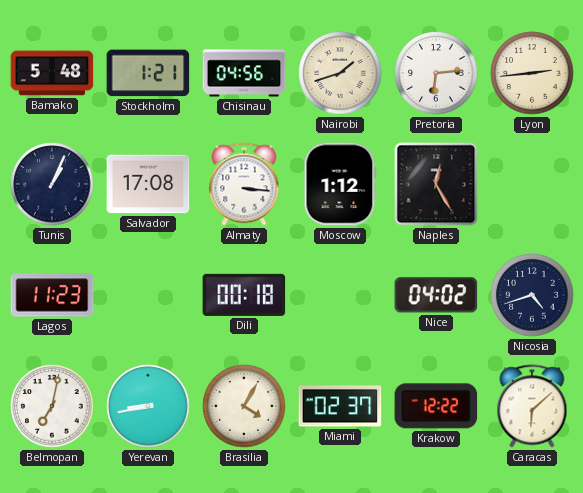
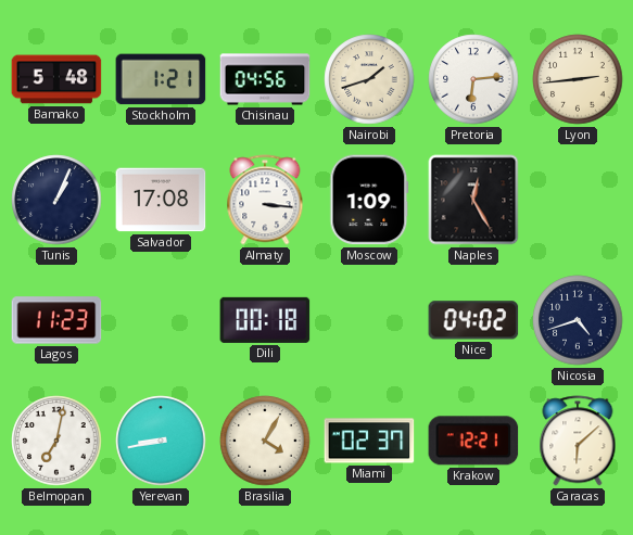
Moscow: 1:12 -> 1:09
Krakow: 12:22 -> 12:21
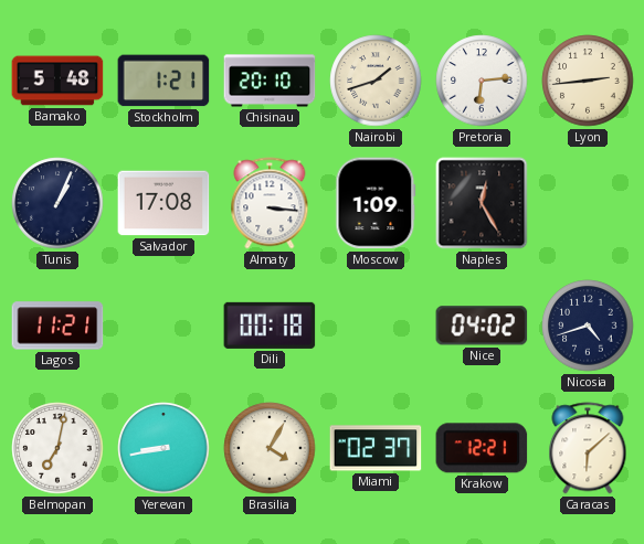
Chisinau: 04:56 -> 20:10
Lagos: 11:23 -> 11:21
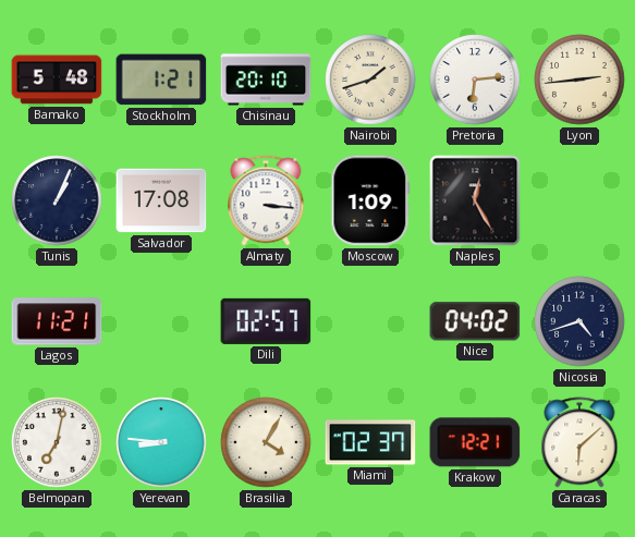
Dili: 00:18 -> 02:57
Yerevan: 8:43 -> 8:46
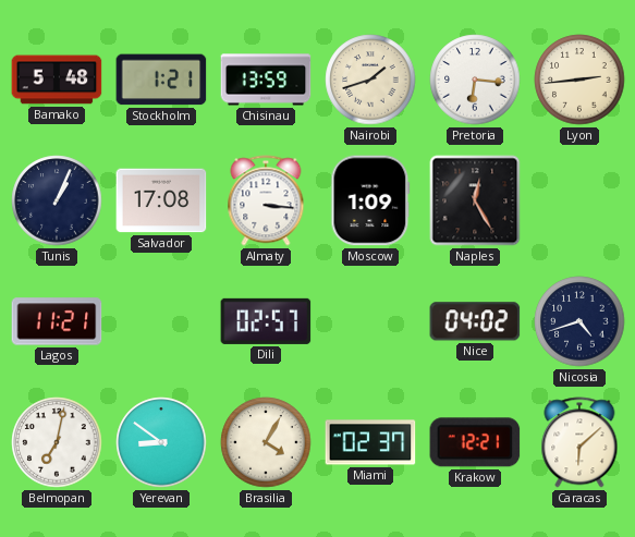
Chisinau: 20:10 -> 13:59
Pretoria: 6:14 -> 6:16
Yerevan: 8:46 -> 8:51
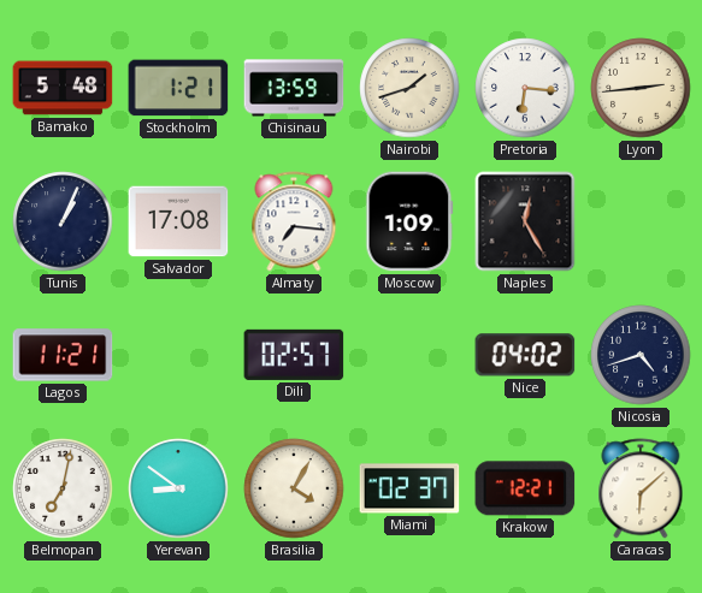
Almaty: 3:16 -> 7:16
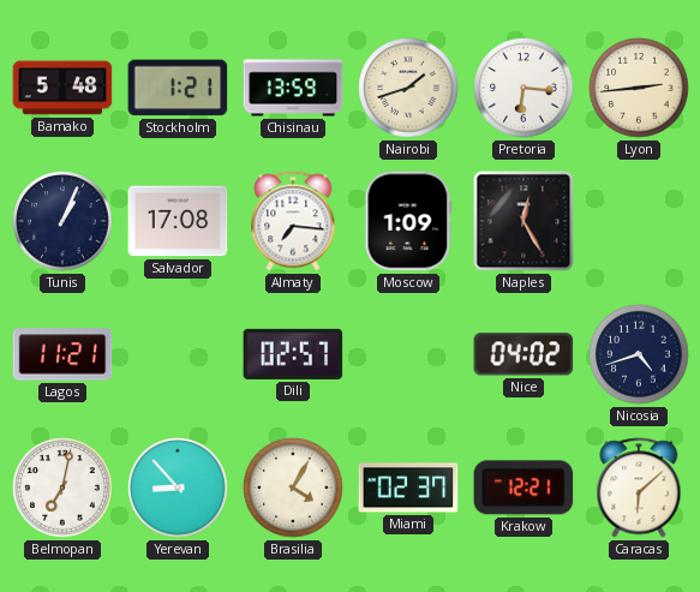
Yerevan: 8:51 -> 8:53
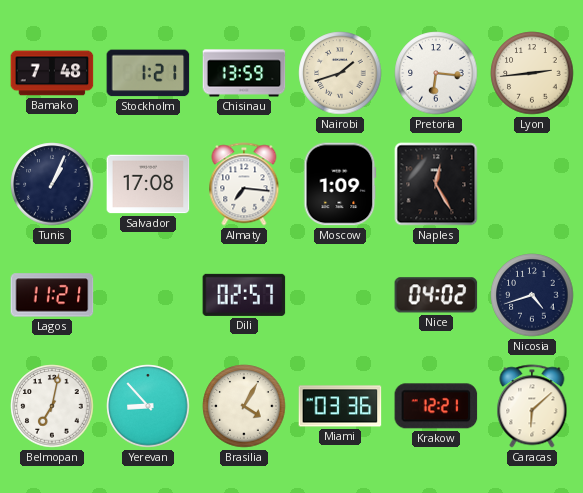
Bamako: 5:48 -> 7:48
Miami: 02:37 -> 03:36
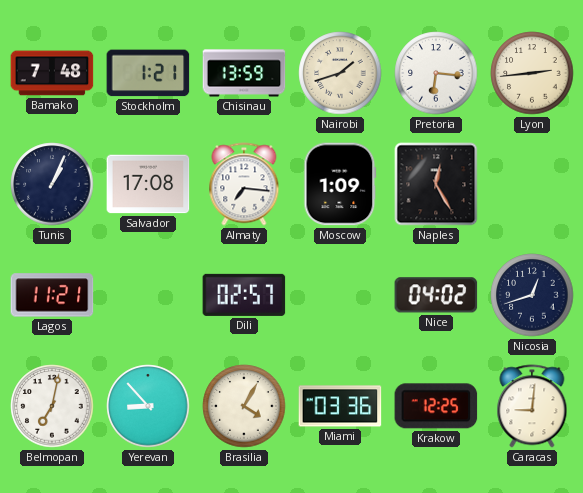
Nicosia: 4:42 -> 12:42
Krakow: 12:21 -> 12:25
Caracas: 6:08 -> 9:01
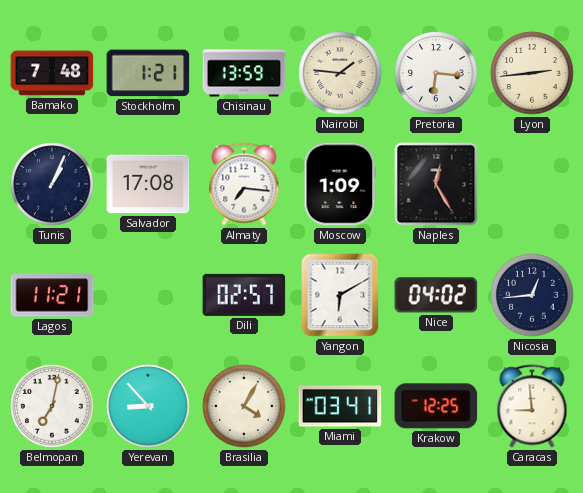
Nairobi: 1:42 -> 1:46
Yangon: none -> 6:10
Nicosia: 12:42 -> 12:44
Miami: 03:36 -> 03:41
Caracas: 9:01 -> 8:59
